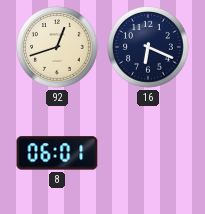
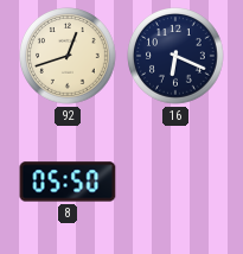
8: 06:01 -> 05:50
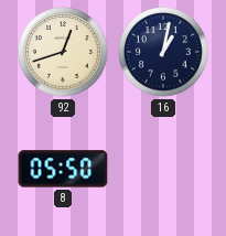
16: 6:19 -> 1:02
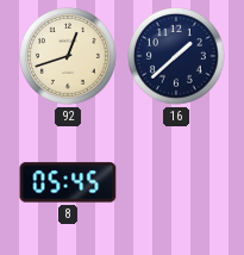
16: 1:02 -> 1:38
8: 05:50 -> 05:45
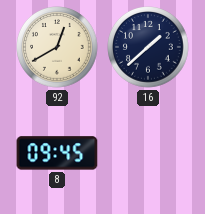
92: 12:42 -> 12:40
8: 05:45 -> 09:45
